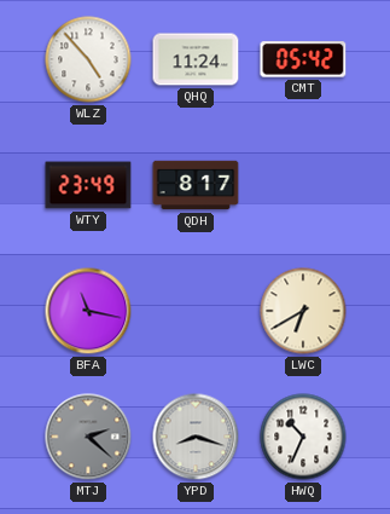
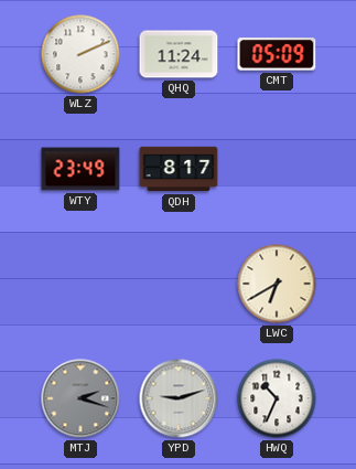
WLZ: 4:53 -> 2:11
CMT: 05:42 -> 05:09
BFA: 11:17 -> none
MTJ: 2:22 -> 2:18
YPD: 8:18 -> 9:12
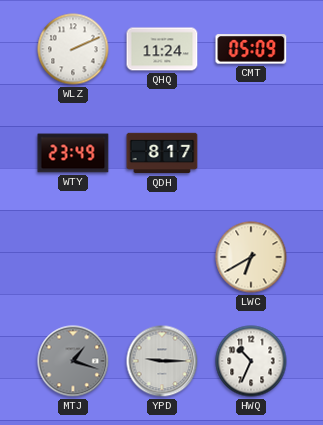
MTJ: 2:18 -> 1:18
YPD: 9:12 -> 9:15
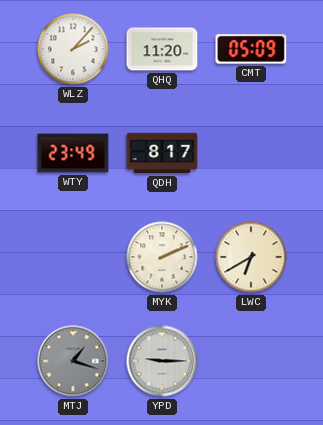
WLZ: 2:11 -> 2:07
QHQ: 11:24 -> 11:20
MYK: none -> 2:11
HWQ: 10:34 -> none
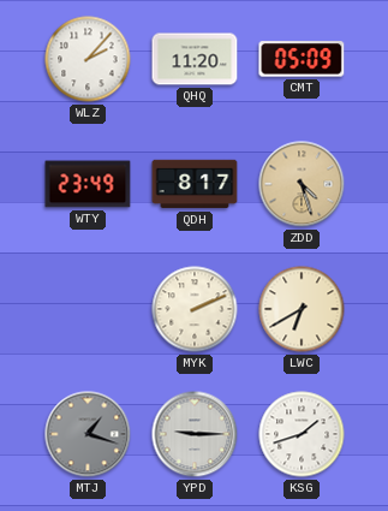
ZDD: none -> 4:27
KSG: none -> 1:42
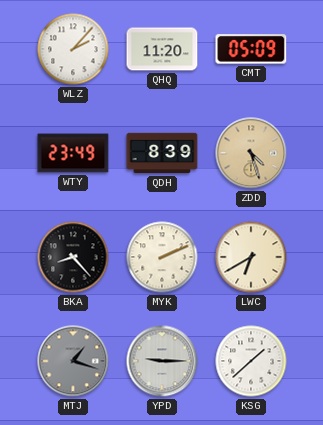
QDH: 8:17 -> 8:39
BKA: none -> 8:23
KSG: 1:42 -> 1:38
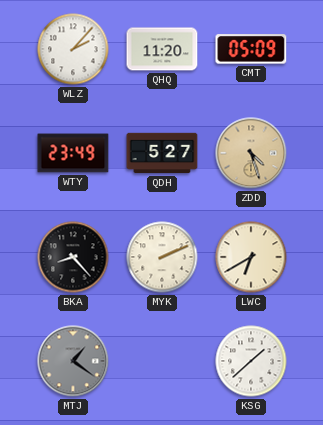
QDH: 8:39 -> 5:27
MTJ: 1:18 -> 1:21
YPD: 9:15 -> none
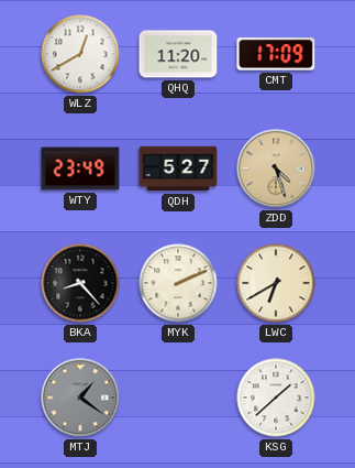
WLZ: 2:07 -> 12:40
CMT: 05:09 -> 17:09
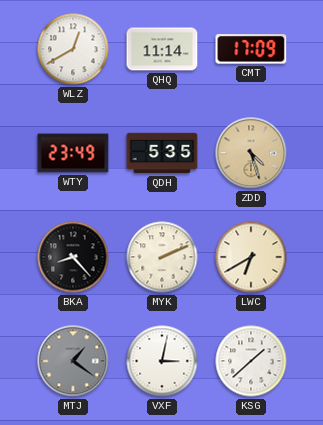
QHQ: 11:20 -> 11:14
QDH: 5:27 -> 5:35
VXF: none -> 3:02
